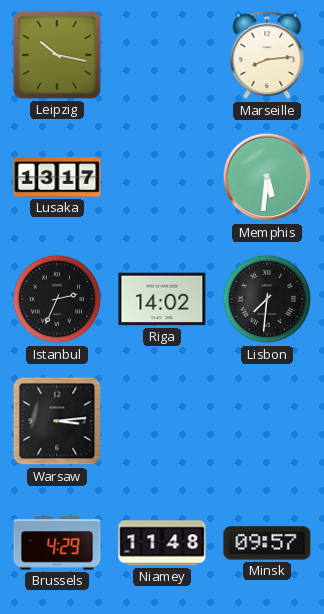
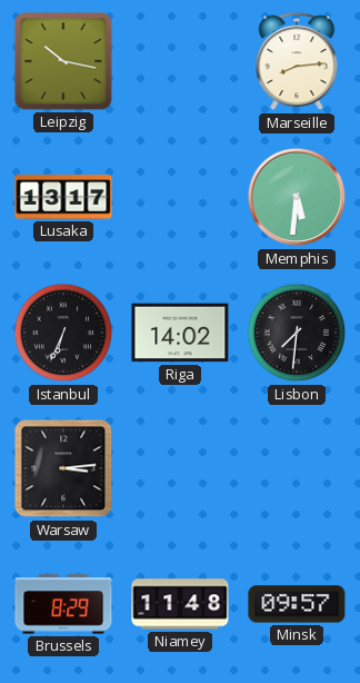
Istanbul: 2:34 -> 6:34
Brussels: 4:29 -> 8:29
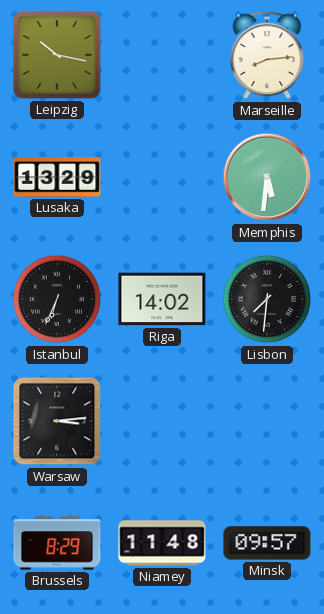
Lusaka: 13:17 -> 13:29
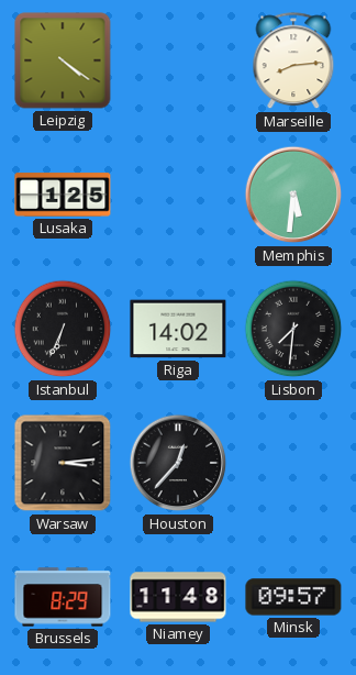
Leipzig: 10:17 -> 4:21
Lusaka: 13:29 -> 1:25
Houston: none -> 12:37
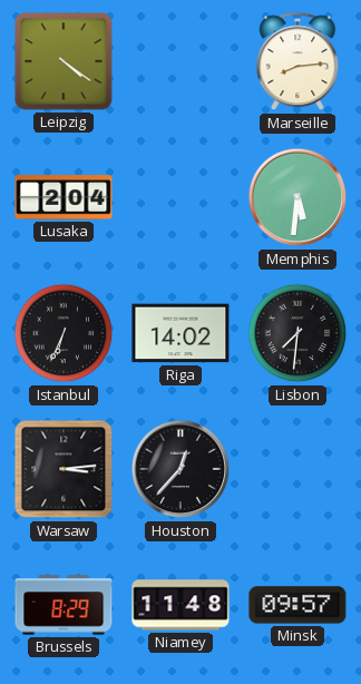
Lusaka: 1:25 -> 2:04
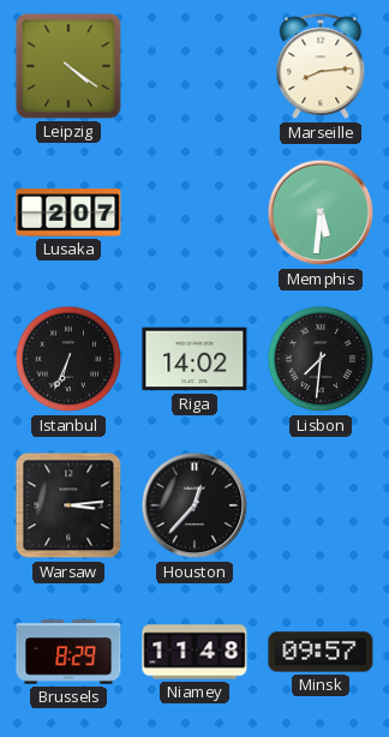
Lusaka: 2:04 -> 2:07
